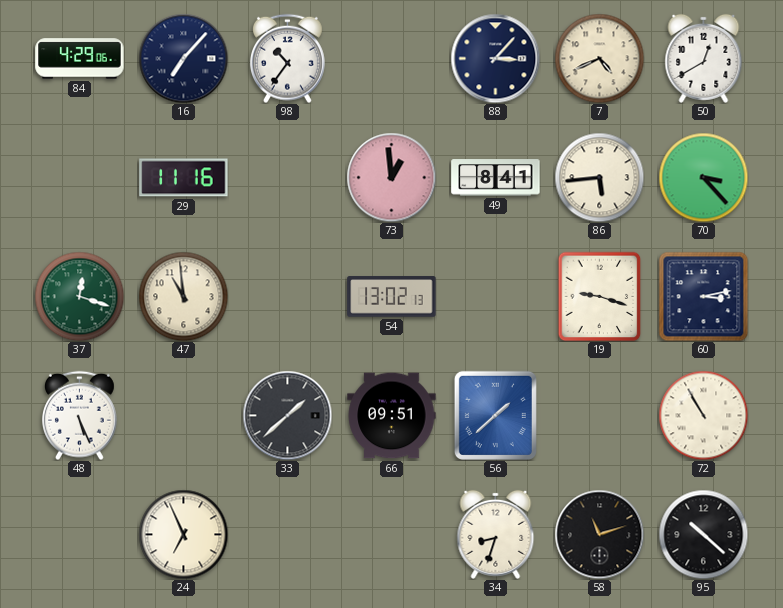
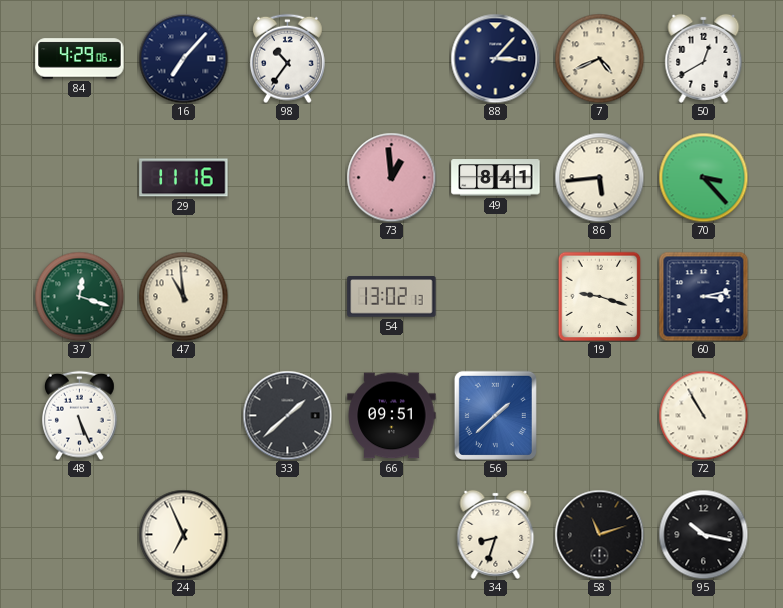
95: 10:22 -> 10:17
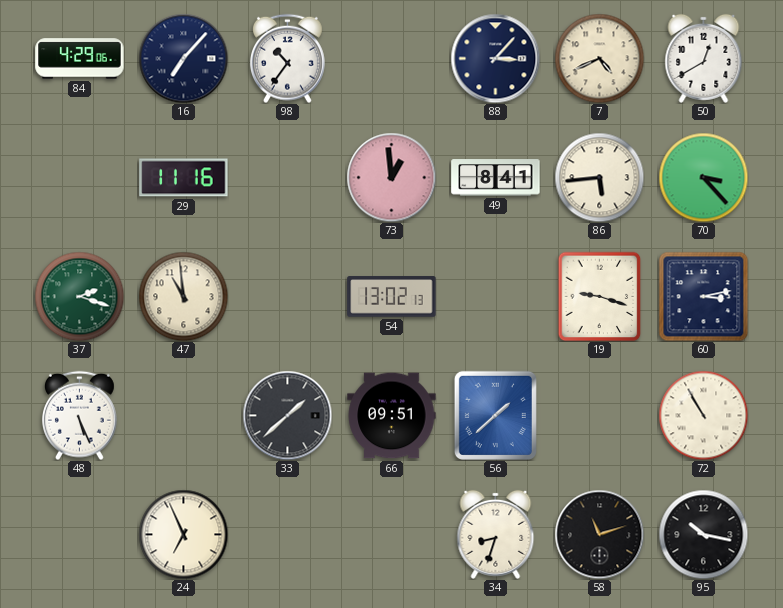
37: 12:18 -> 2:18
